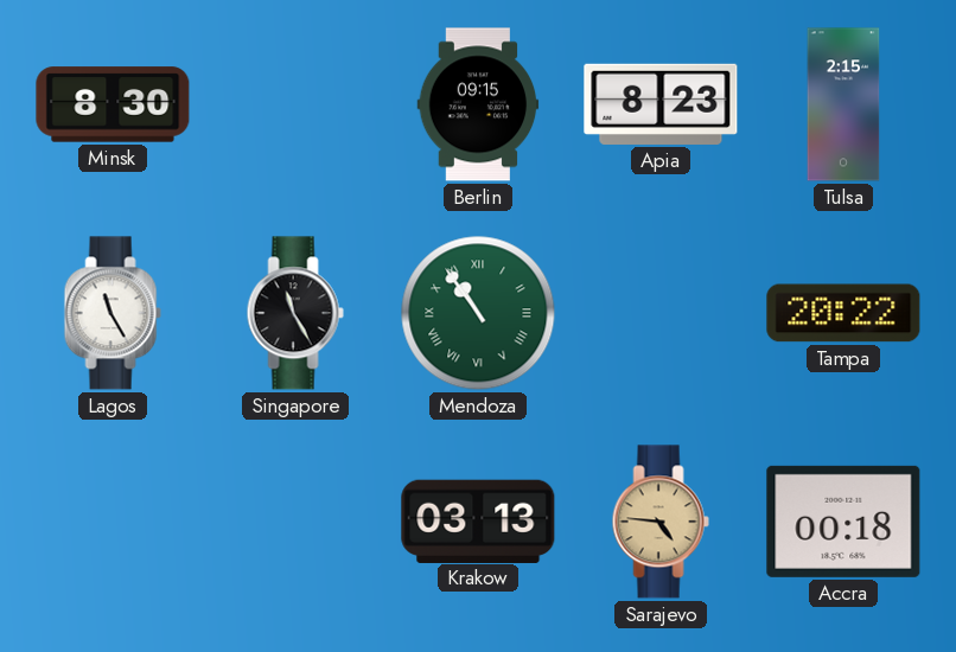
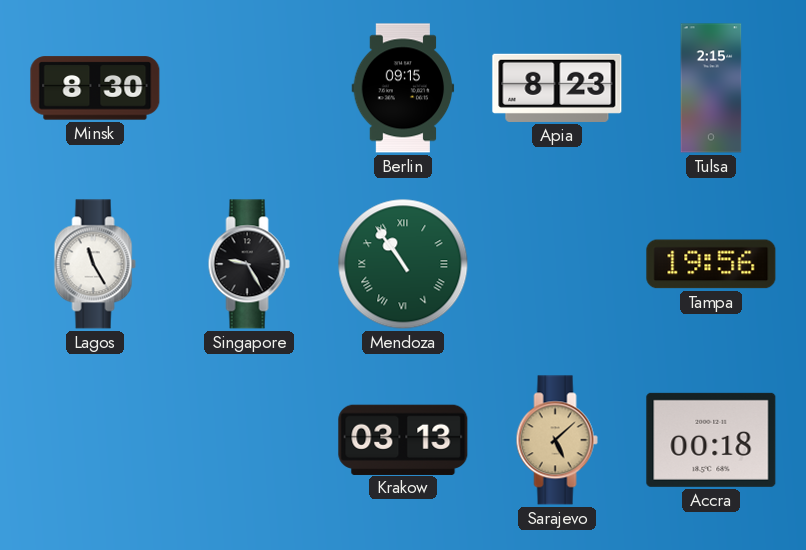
Singapore: 11:25 -> 9:25
Tampa: 20:22 -> 19:56
Sarajevo: 4:46 -> 5:08
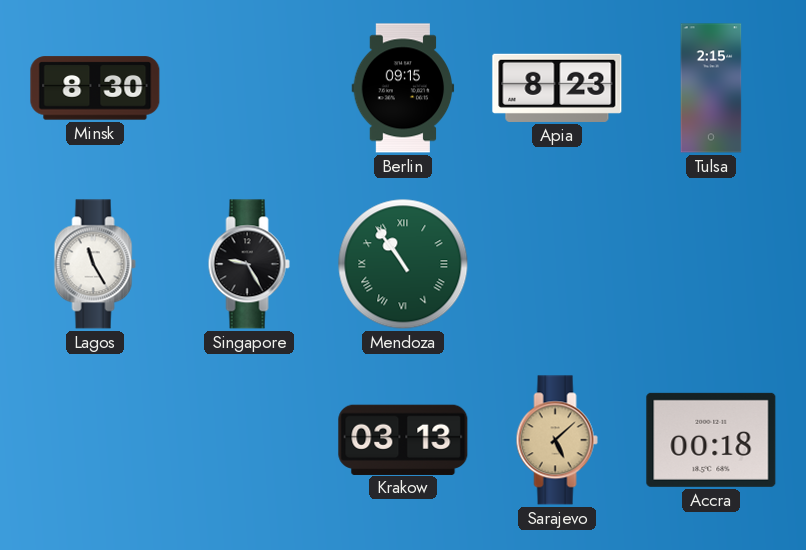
Tampa: 19:56 -> none
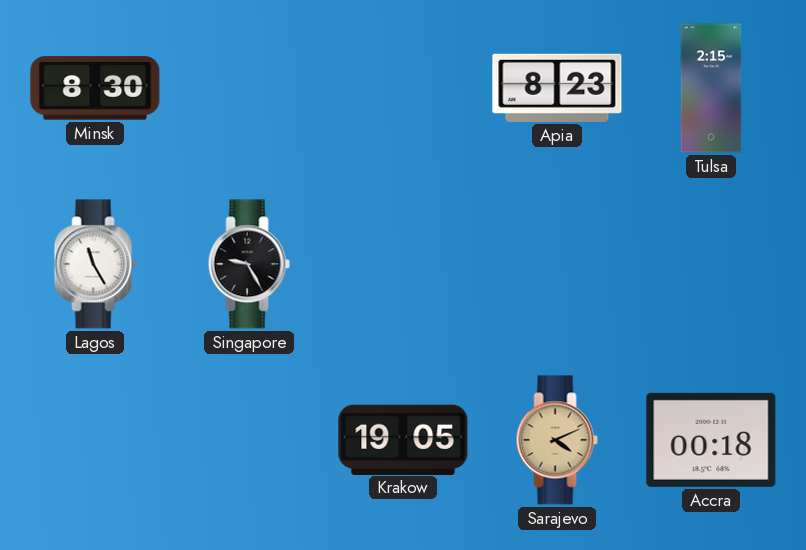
Berlin: 09:15 -> none
Mendoza: 10:54 -> none
Krakow: 03:13 -> 19:05
Sarajevo: 5:08 -> 4:11
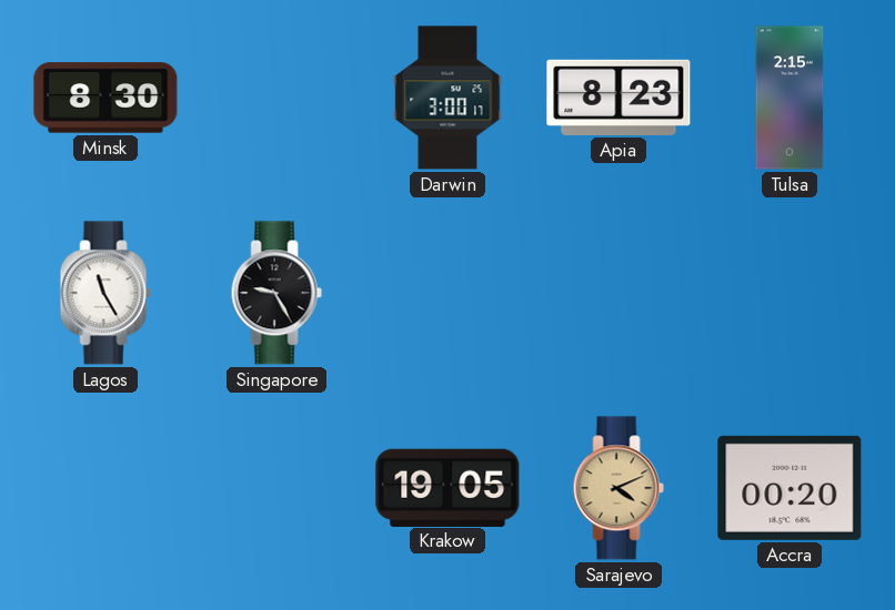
Darwin: none -> 3:00
Accra: 00:18 -> 00:20
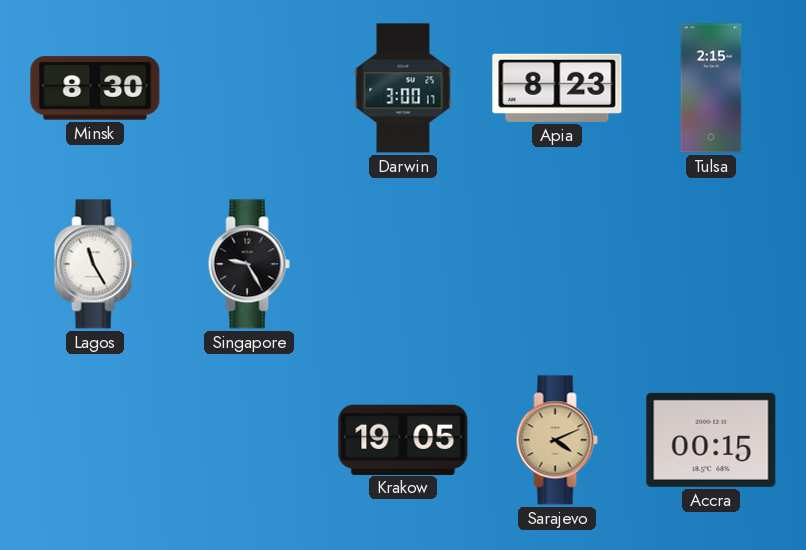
Accra: 00:20 -> 00:15
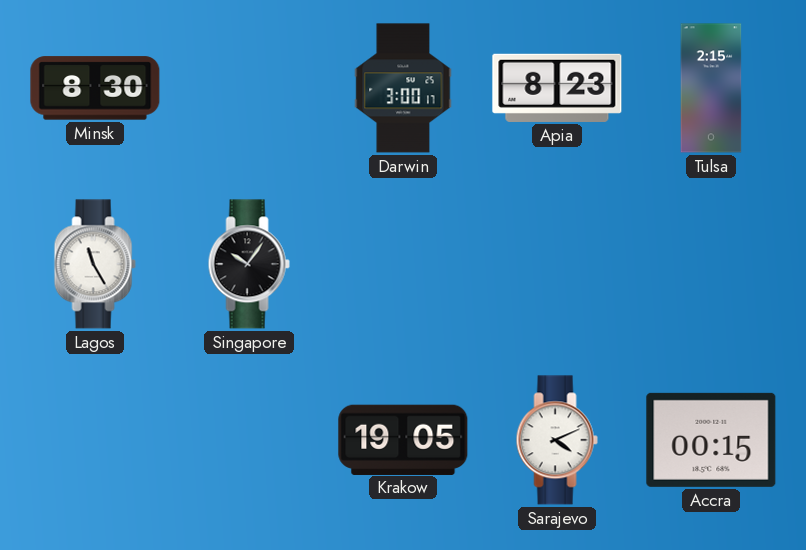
Singapore: 9:25 -> 10:06
Sarajevo dial: champagne -> white
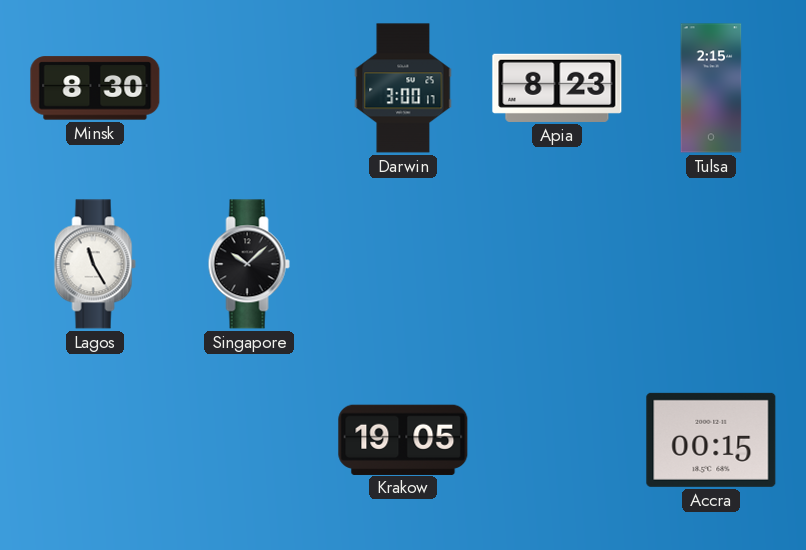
Singapore: 10:06 -> 10:08
Sarajevo: 4:11 -> none
